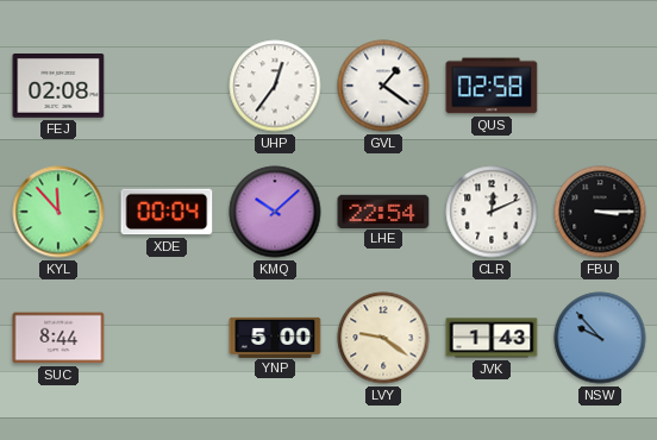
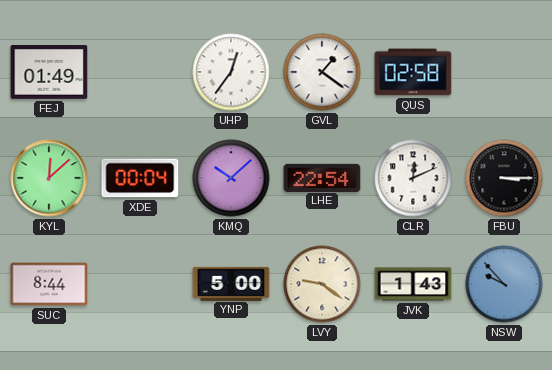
FEJ: 02:08 -> 01:49
KYL: 11:53 -> 12:08
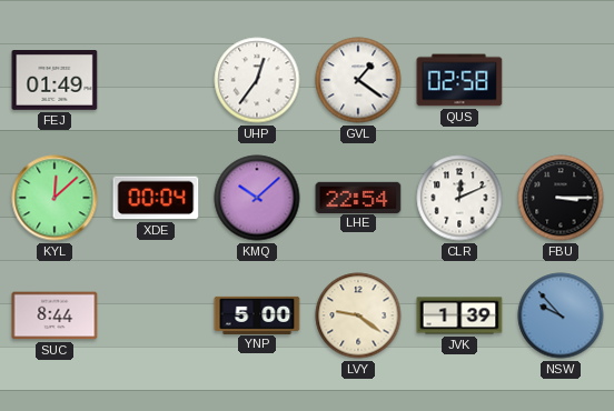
JVK: 1:43 -> 1:39
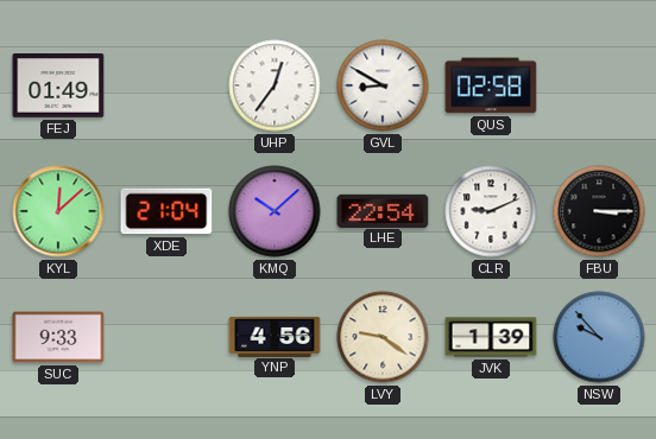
GVL: 1:21 -> 8:50
XDE: 00:04 -> 21:04
CLR: 12:11 -> 9:11
SUC: 8:44 -> 9:33
YNP: 5:00 -> 4:56
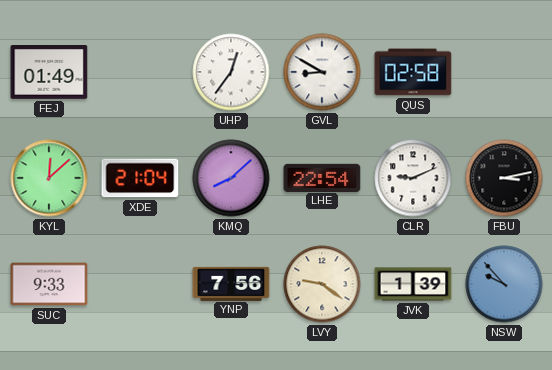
KMQ: 10:08 -> 8:08
FBU: 3:15 -> 3:13
YNP: 4:56 -> 7:56
